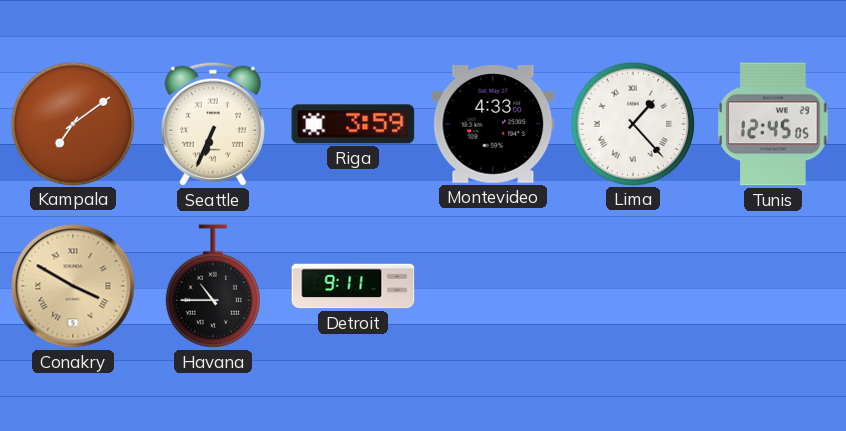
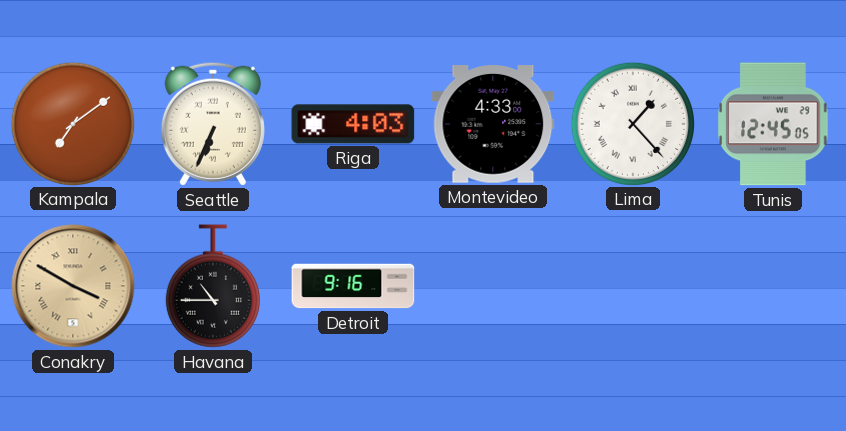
Riga: 3:59 -> 4:03
Detroit: 9:11 -> 9:16
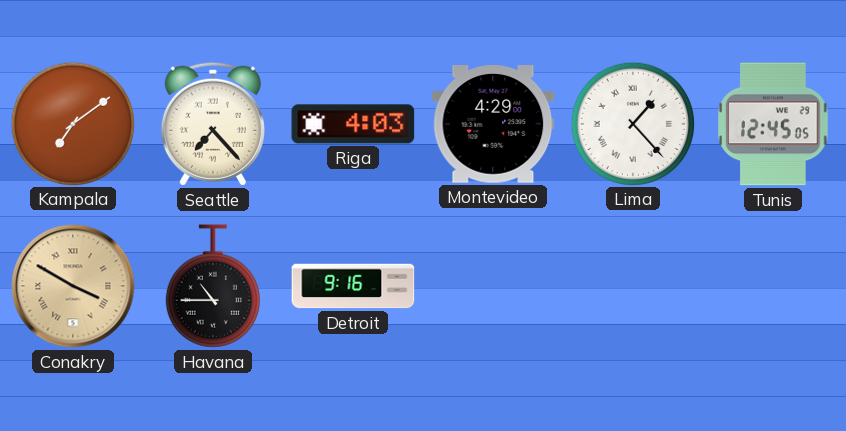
Seattle: 6:34 -> 7:23
Montevideo: 4:33 -> 4:29
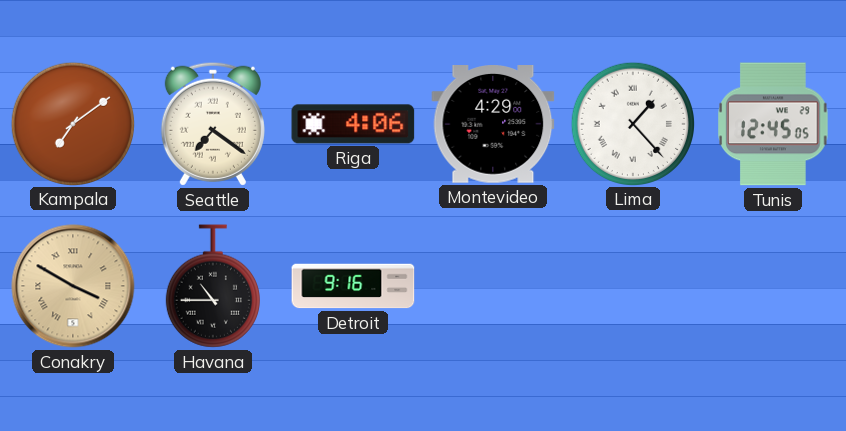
Seattle: 7:23 -> 7:21
Riga: 4:03 -> 4:06
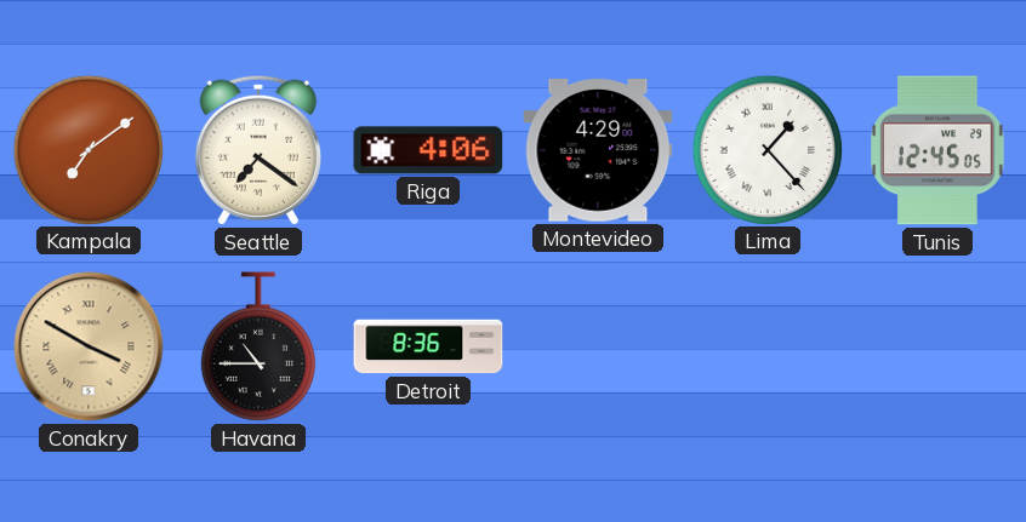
Detroit: 9:16 -> 8:36
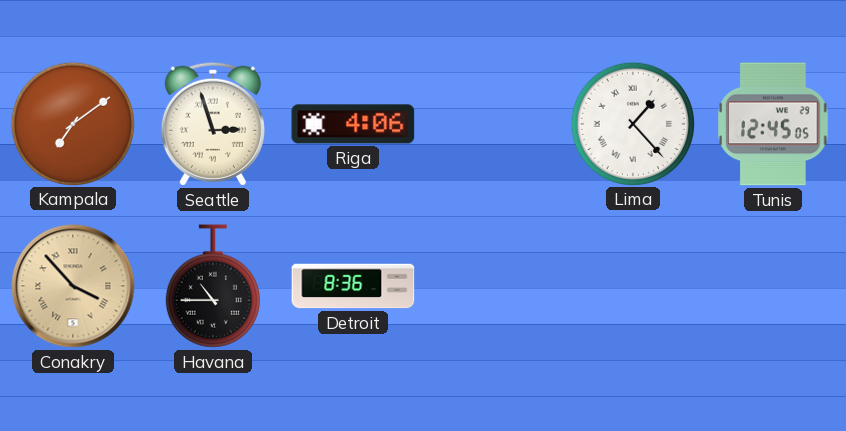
Seattle: 7:21 -> 2:57
Montevideo: 4:29 -> none
Conakry: 3:50 -> 3:53
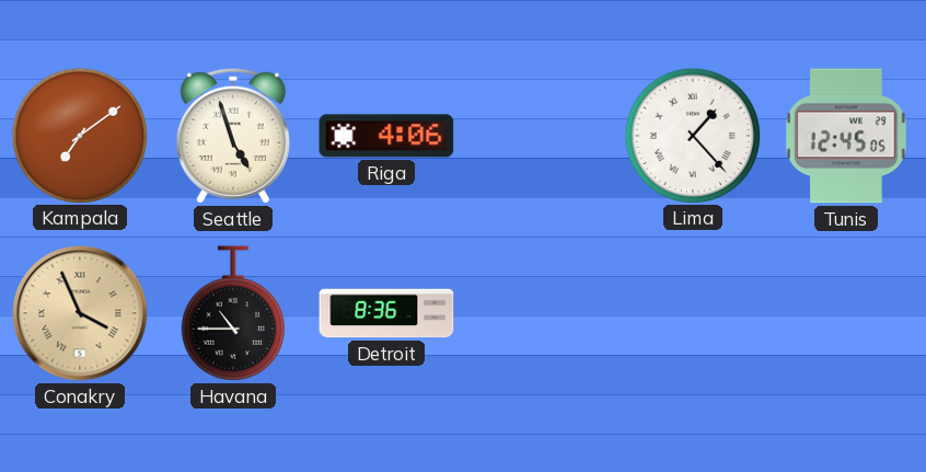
Seattle: 2:57 -> 4:57
Conakry: 3:53 -> 3:56
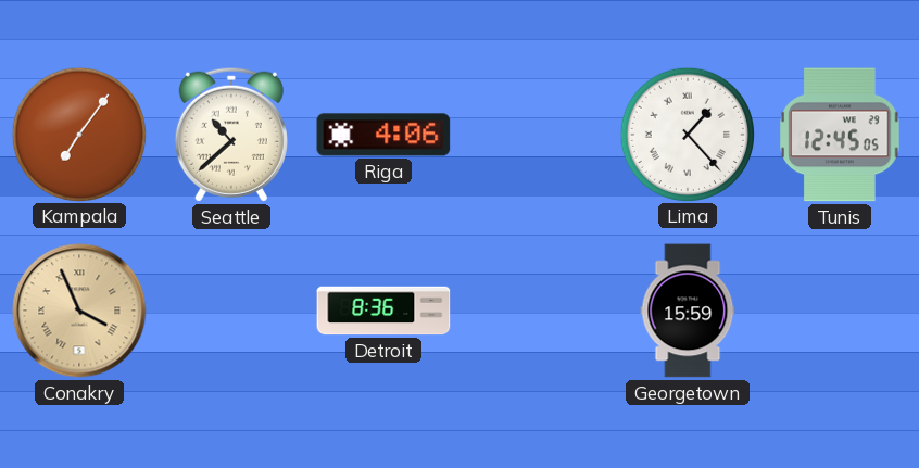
Kampala: 7:09 -> 7:06
Seattle: 4:57 -> 10:38
Havana: 10:45 -> none
Georgetown: none -> 15:59
